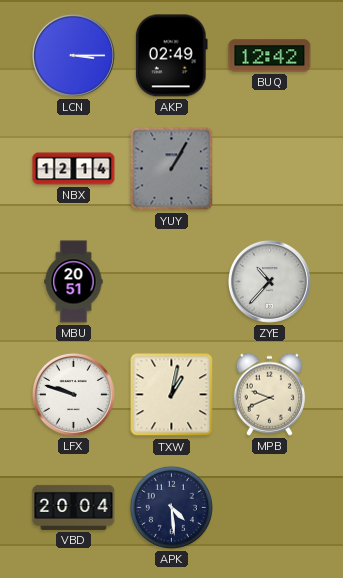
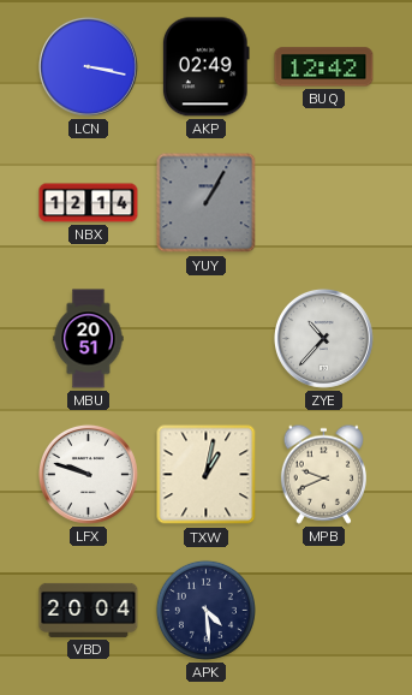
LCN: 3:15 -> 3:17
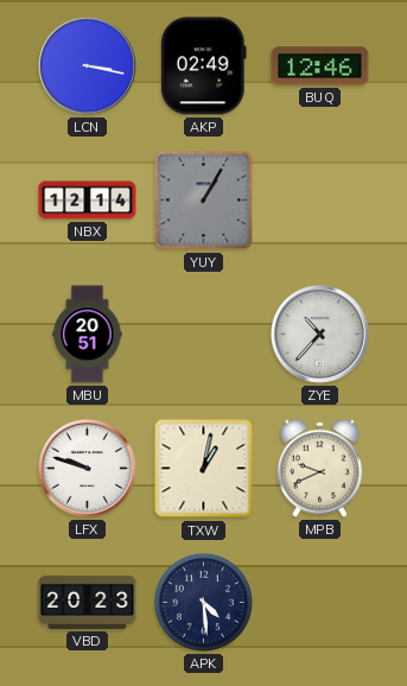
BUQ: 12:42 -> 12:46
VBD: 20:04 -> 20:23
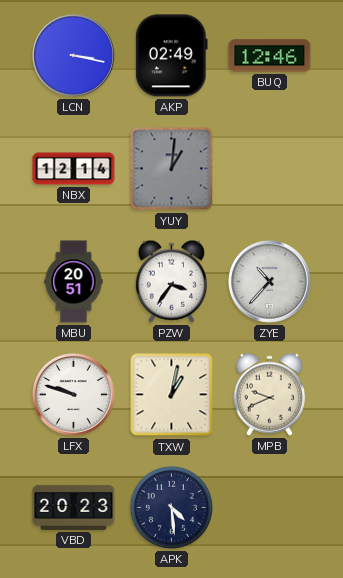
YUY: 1:05 -> 1:01
PZW: none -> 3:36
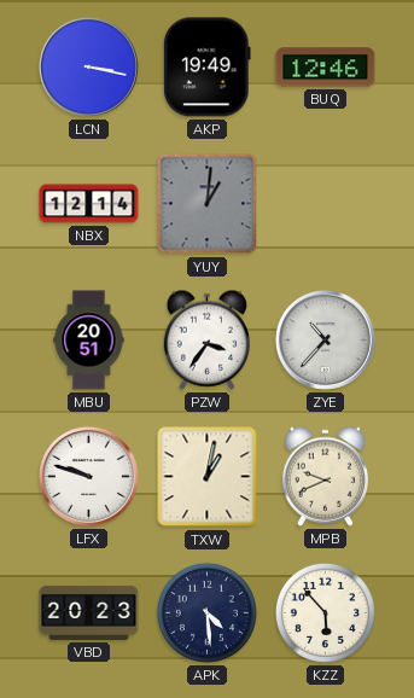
AKP: 02:49 -> 19:49
KZZ: none -> 5:53
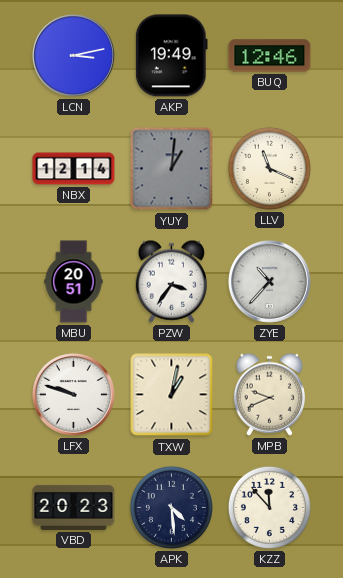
LCN: 3:17 -> 3:13
LLV: none -> 11:19
KZZ: 5:53 -> 11:53
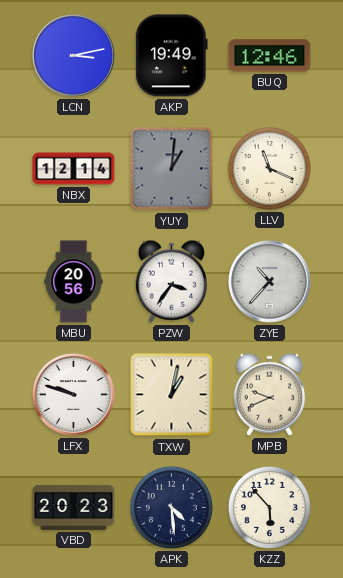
MBU: 20:51 -> 20:56
KZZ: 11:53 -> 5:53
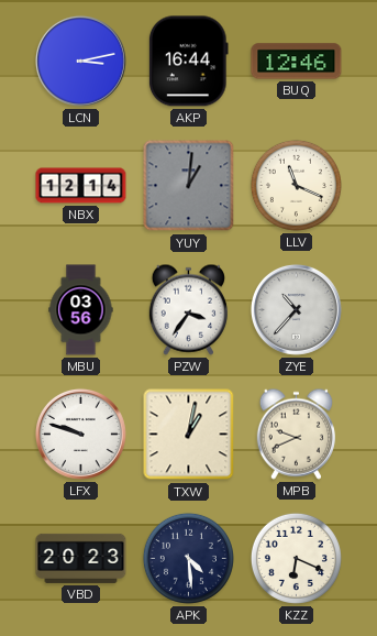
AKP: 19:49 -> 16:44
MBU: 20:56 -> 03:56
KZZ: 5:53 -> 6:19
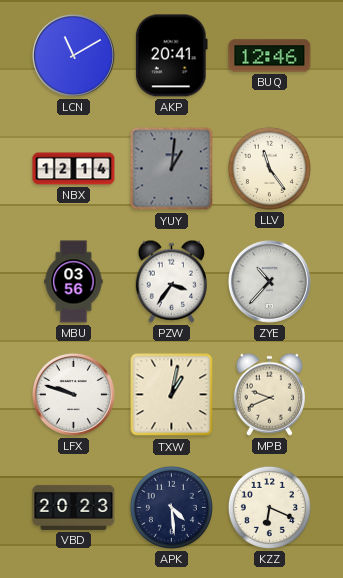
LCN: 3:13 -> 11:10
AKP: 16:44 -> 20:41
LLV: 11:19 -> 11:24
